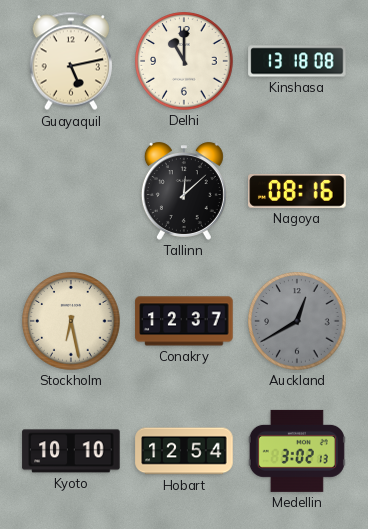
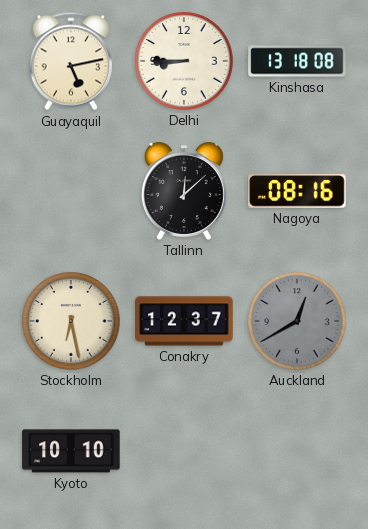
Delhi: 11:00 -> 8:45
Hobart: 12:54 -> none
Medellin: 3:02 -> none
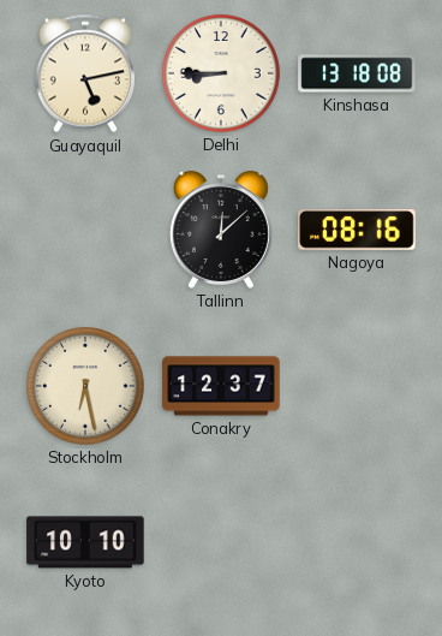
Auckland: 12:40 -> none
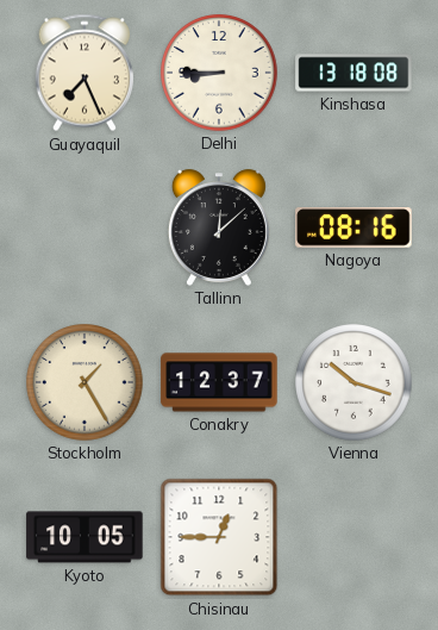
Guayaquil: 5:13 -> 7:26
Stockholm: 6:28 -> 1:25
Vienna: none -> 10:18
Kyoto: 10:10 -> 10:05
Chisinau: none -> 12:45
